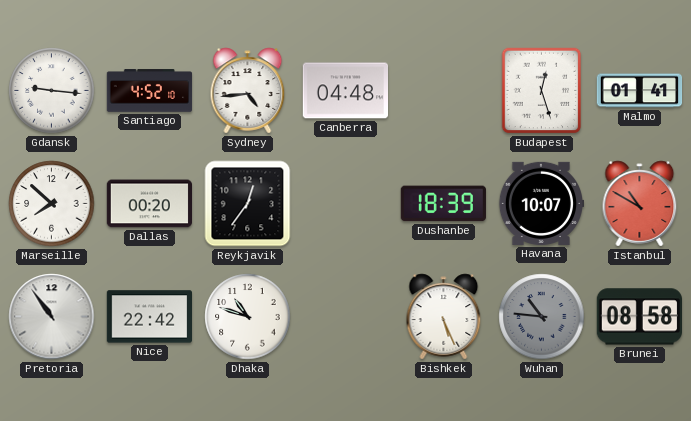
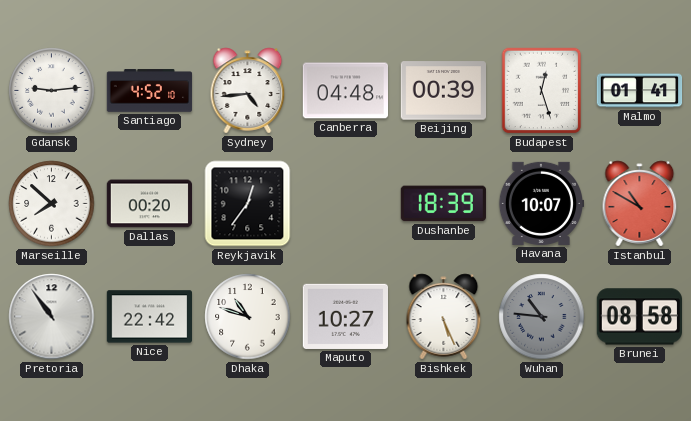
Gdansk: 9:16 -> 9:14
Beijing: none -> 00:39
Maputo: none -> 10:27
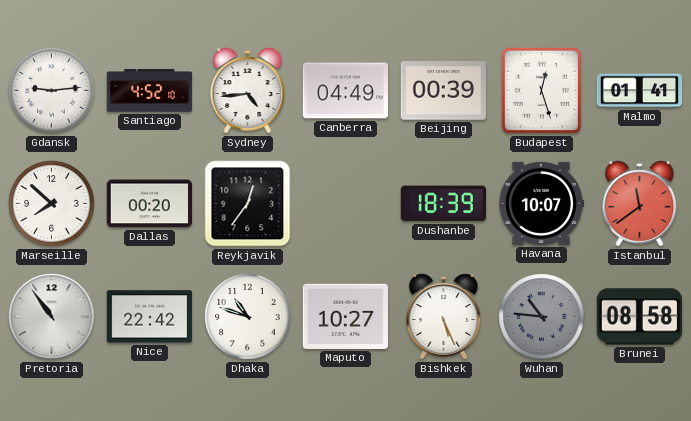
Canberra: 04:48 -> 04:49
Istanbul: 10:50 -> 11:39
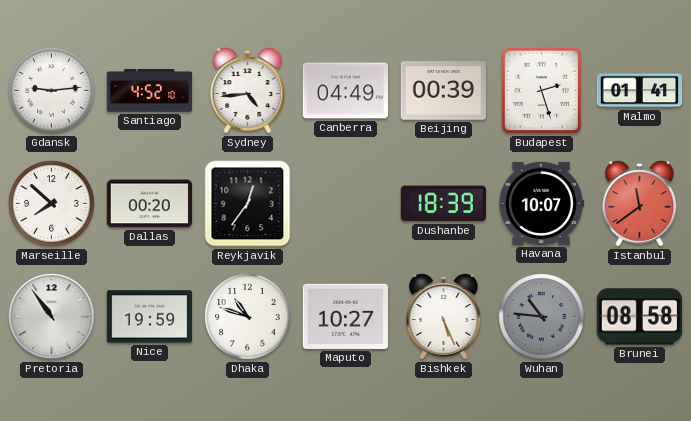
Budapest: 12:27 -> 2:27
Nice: 22:42 -> 19:59
